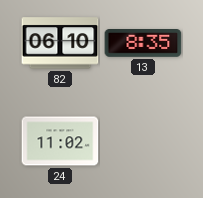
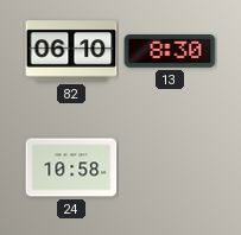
13: 8:35 -> 8:30
24: 11:02 -> 10:58
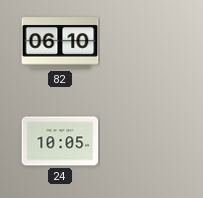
13: 8:30 -> none
24: 10:58 -> 10:05
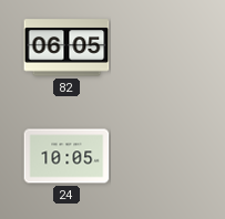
82: 06:10 -> 06:05
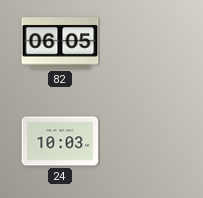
24: 10:05 -> 10:03
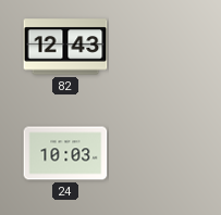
82: 06:05 -> 12:43
